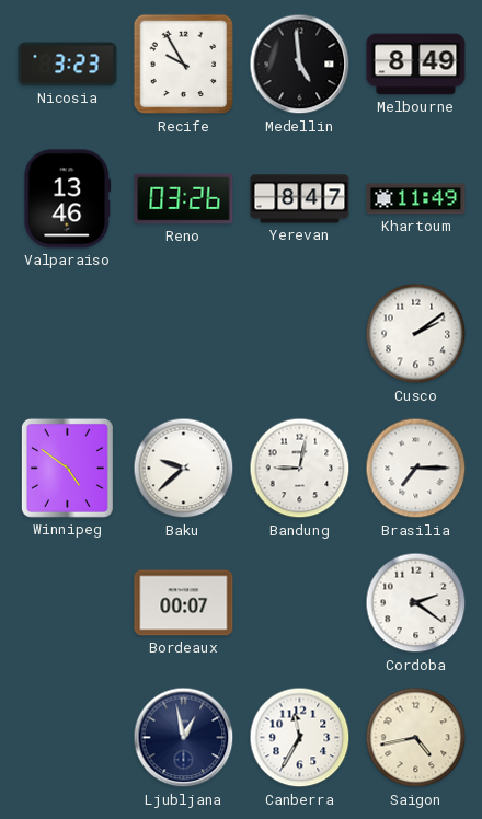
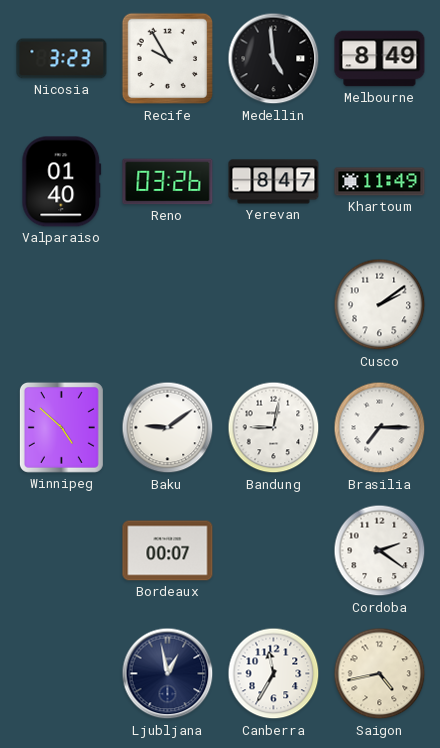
Valparaiso: 13:46 -> 01:40
Winnipeg: 4:51 -> 4:52
Baku: 9:38 -> 9:09
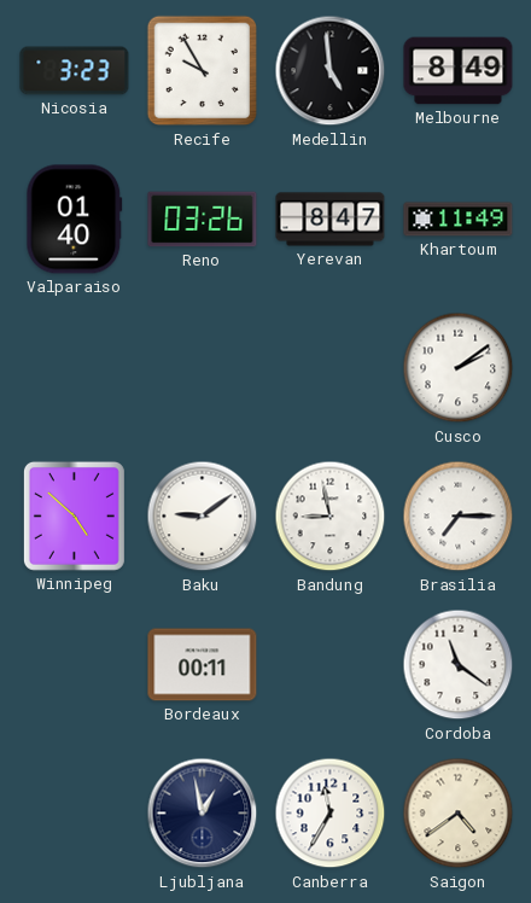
Bandung: 9:02 -> 8:58
Bordeaux: 00:07 -> 00:11
Cordoba: 2:21 -> 11:21
Saigon: 4:43 -> 4:39
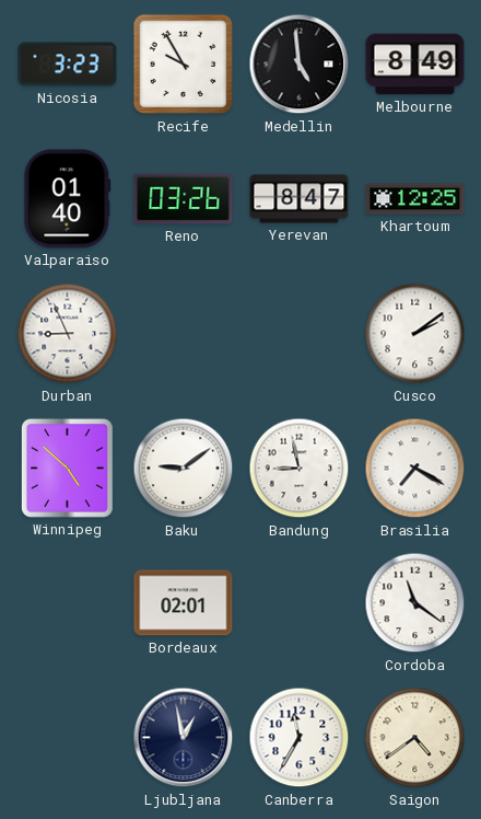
Khartoum: 11:49 -> 12:25
Durban: none -> 8:56
Brasilia: 7:15 -> 7:20
Bordeaux: 00:11 -> 02:01
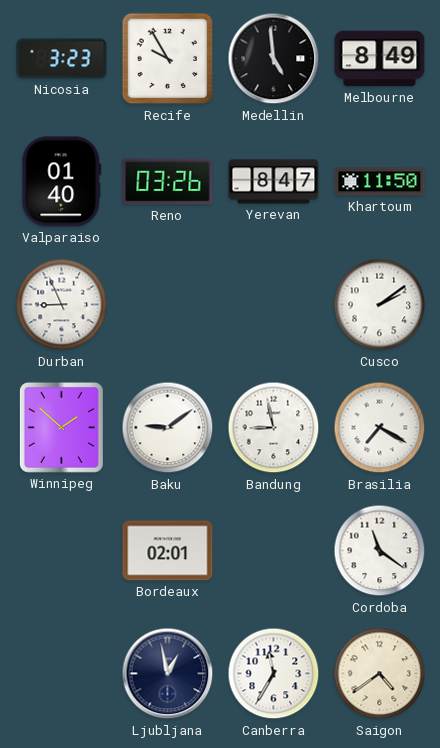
Khartoum: 12:25 -> 11:50
Winnipeg: 4:52 -> 1:52
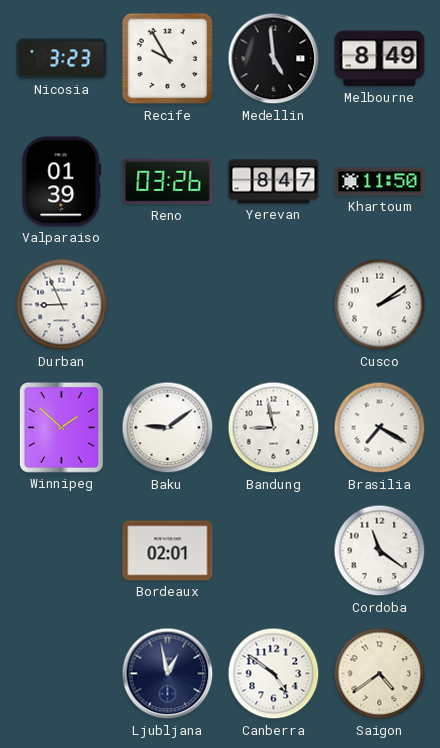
Valparaiso: 01:40 -> 01:39
Canberra: 11:35 -> 4:51
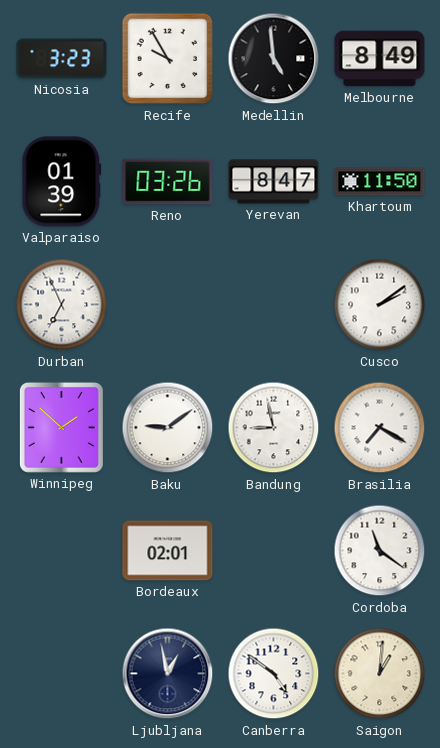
Durban: 8:56 -> 6:56
Saigon: 4:39 -> 1:01
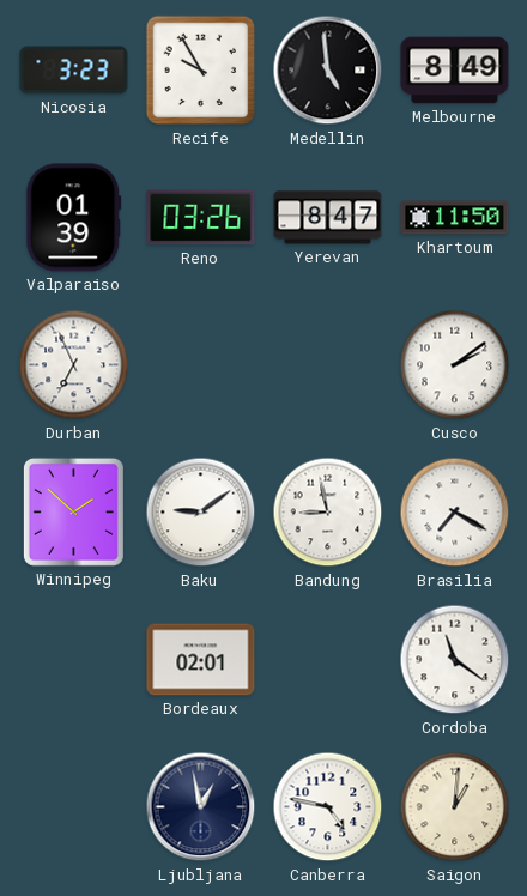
Canberra: 4:51 -> 4:47
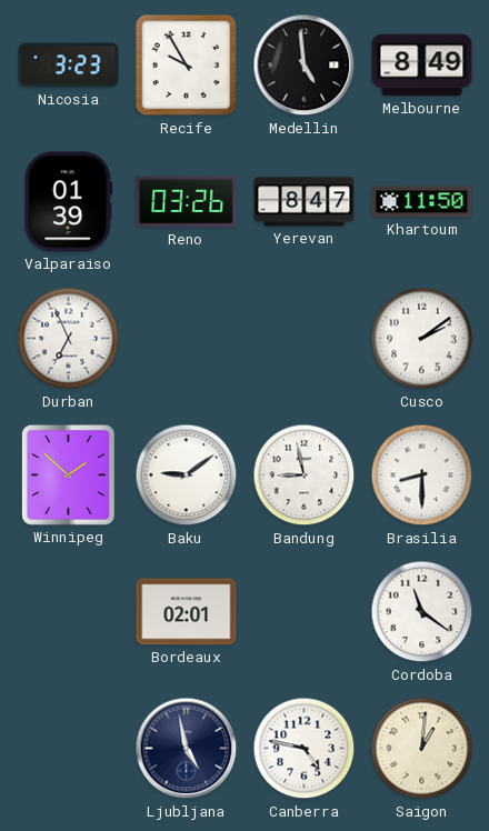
Brasilia: 7:20 -> 8:30
Ljubljana: 12:58 -> 4:58
